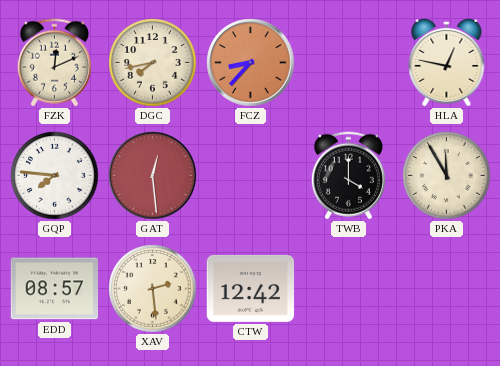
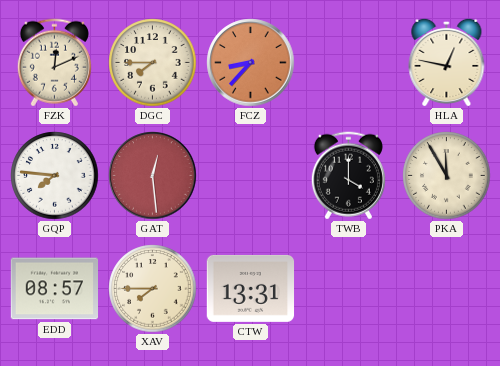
DGC: 7:43 -> 7:45
XAV: 2:29 -> 7:45
CTW: 12:42 -> 13:31
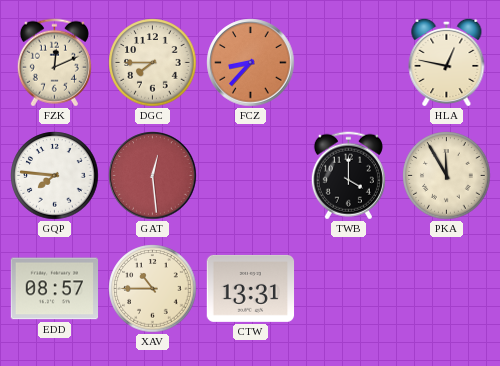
XAV: 7:45 -> 10:45
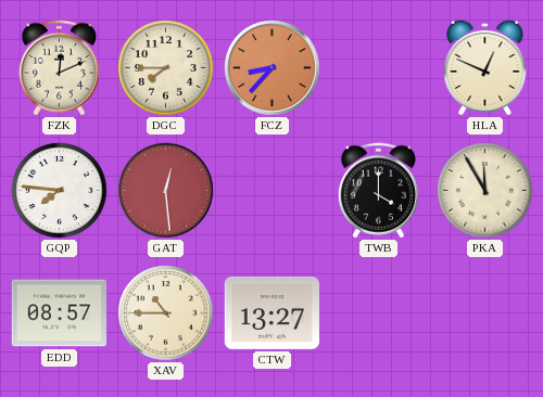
HLA: 12:47 -> 12:49
CTW: 13:31 -> 13:27
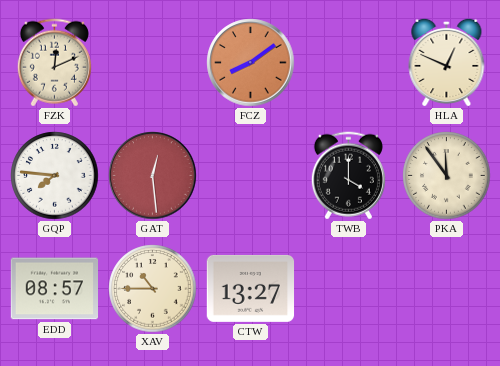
DGC: 7:45 -> none
FCZ: 8:37 -> 8:09
PKA: 11:55 -> 11:54
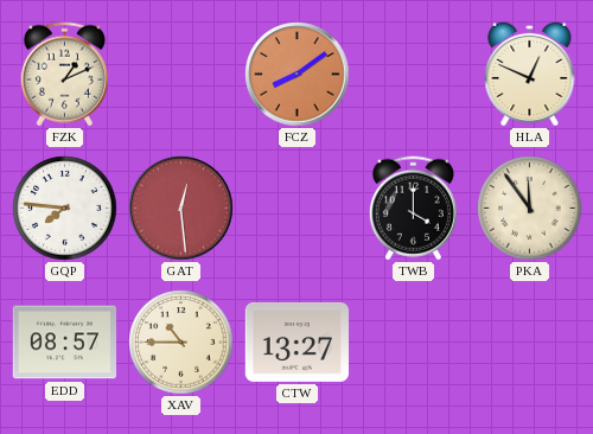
FZK: 12:11 -> 1:11
